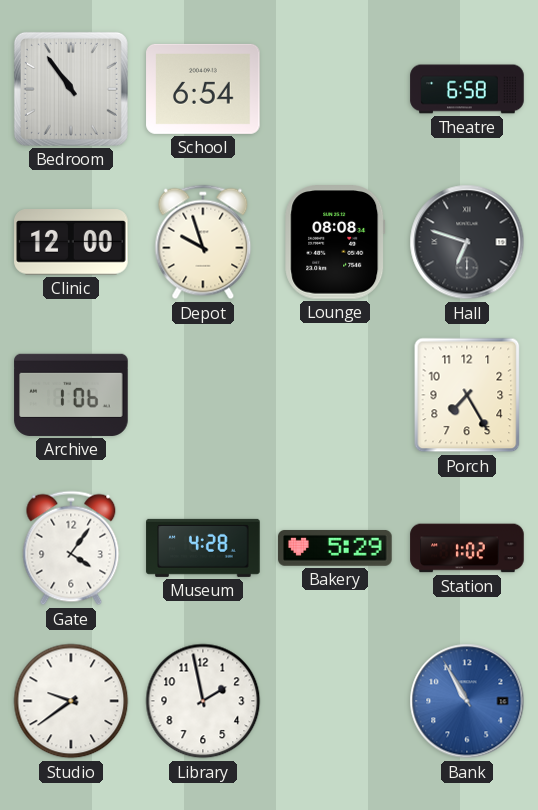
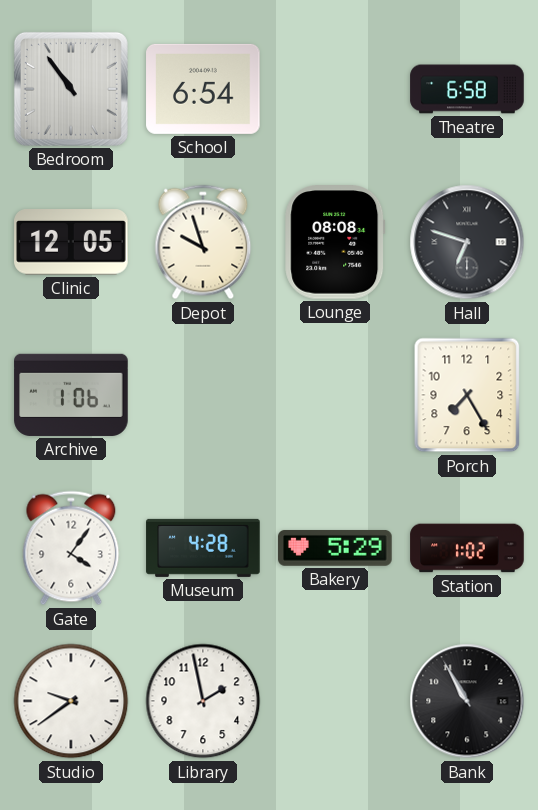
Clinic: 12:00 -> 12:05
Bank dial: blue -> black
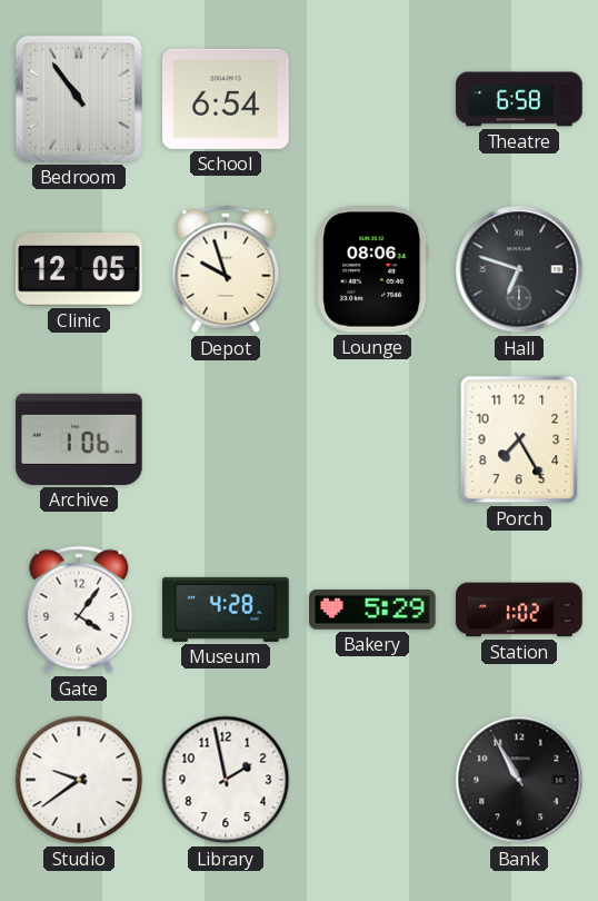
Lounge: 08:08 -> 08:06
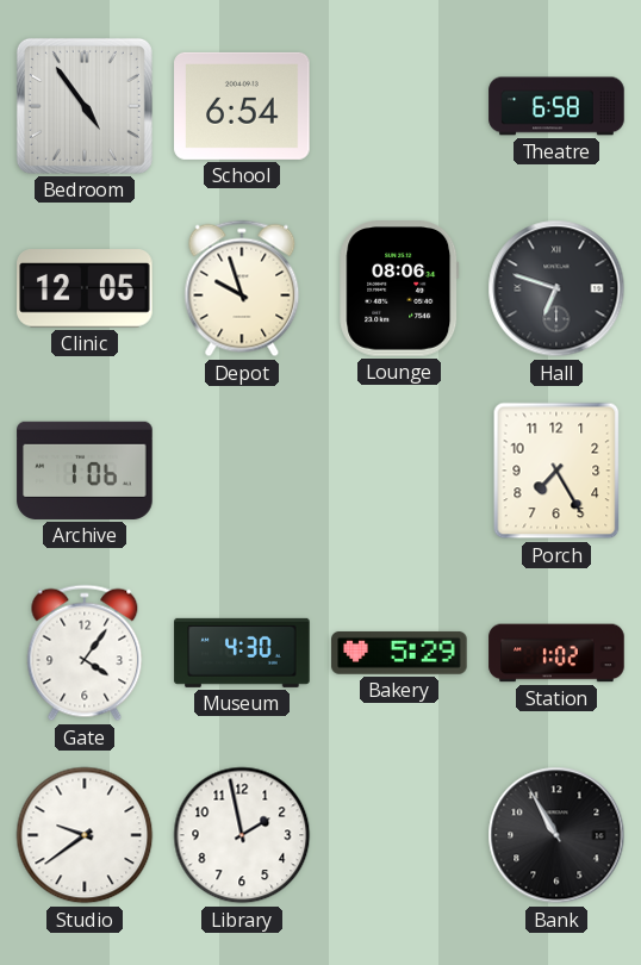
Bedroom: 10:54 -> 4:54
Museum: 4:28 -> 4:30
